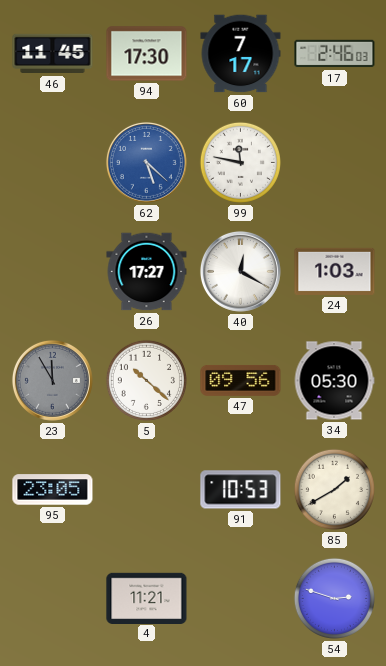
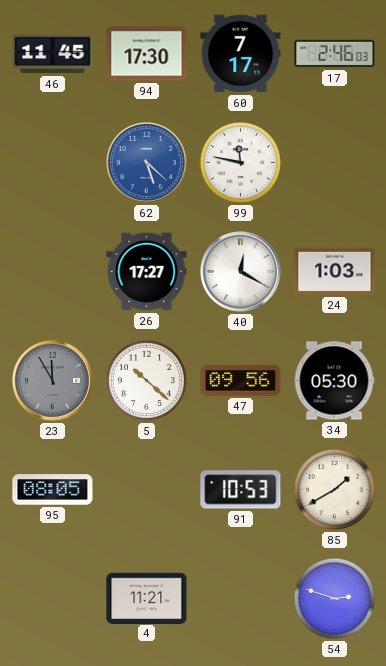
95: 23:05 -> 08:05
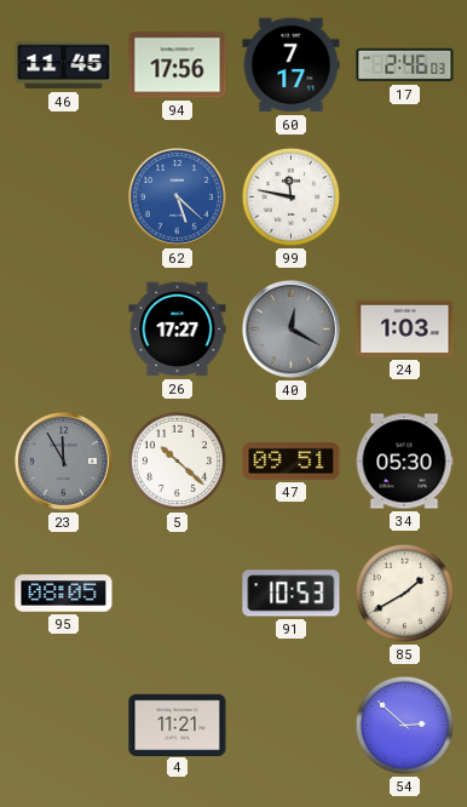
94: 17:30 -> 17:56
40 dial: white -> grey
47: 09:56 -> 09:51
54: 2:48 -> 2:52
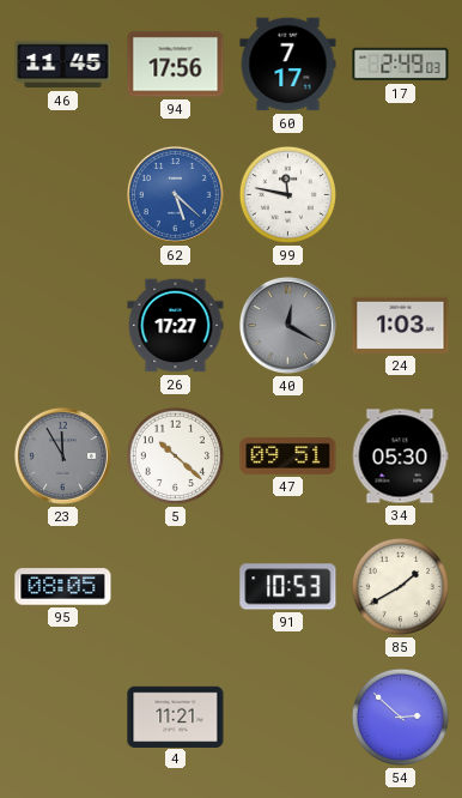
17: 2:46 -> 2:49
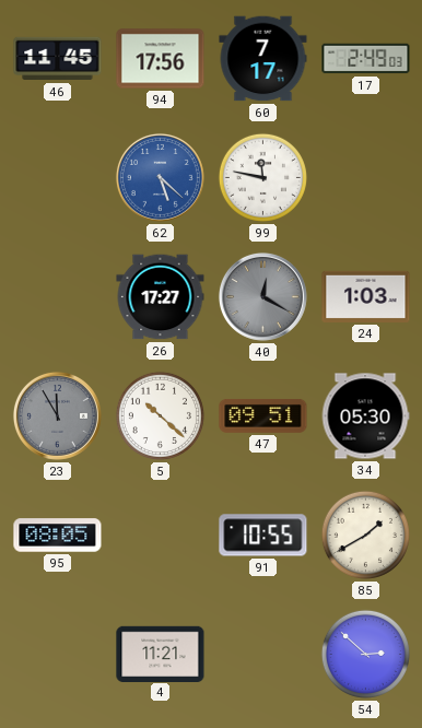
91: 10:53 -> 10:55
